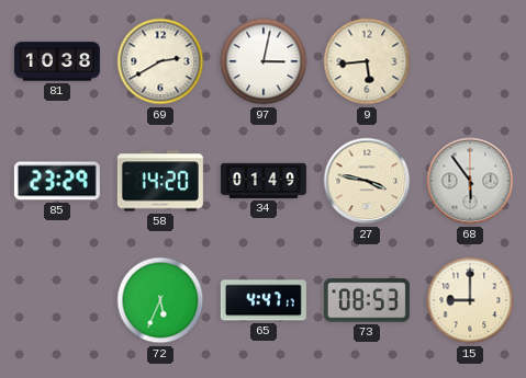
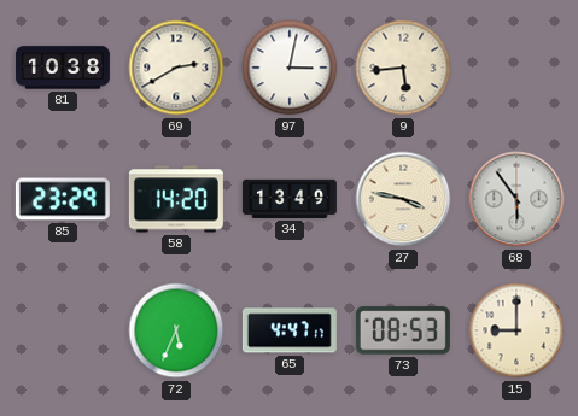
34: 01:49 -> 13:49
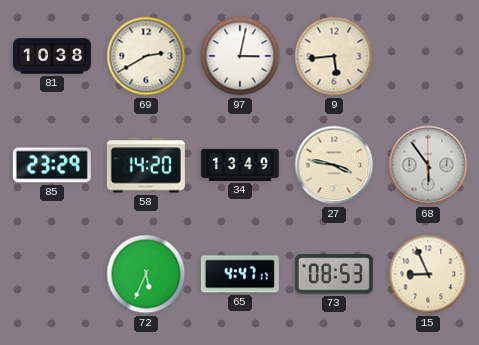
15: 9:00 -> 8:56
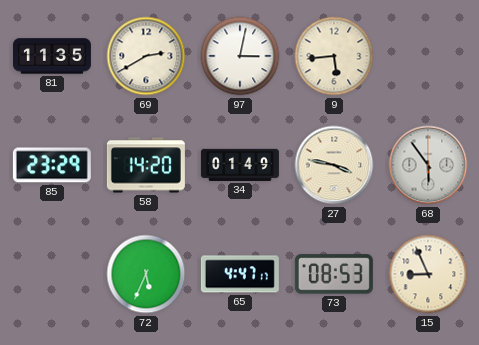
81: 10:38 -> 11:35
34: 13:49 -> 01:49
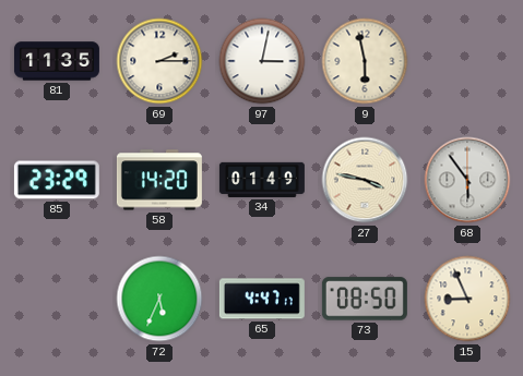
69: 2:40 -> 2:15
9: 5:44 -> 5:58
73: 08:53 -> 08:50
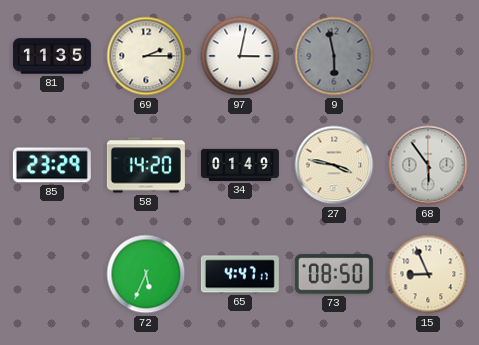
9 dial: cream -> grey
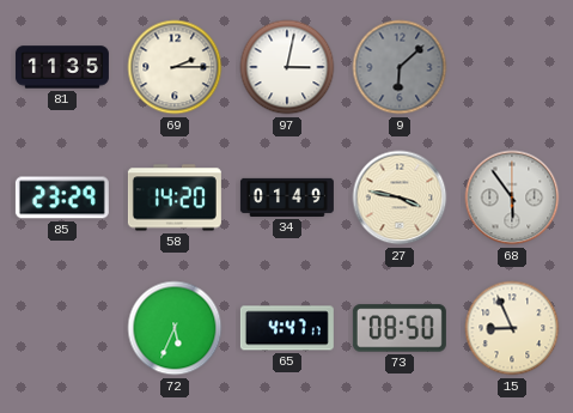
9: 5:58 -> 6:08
